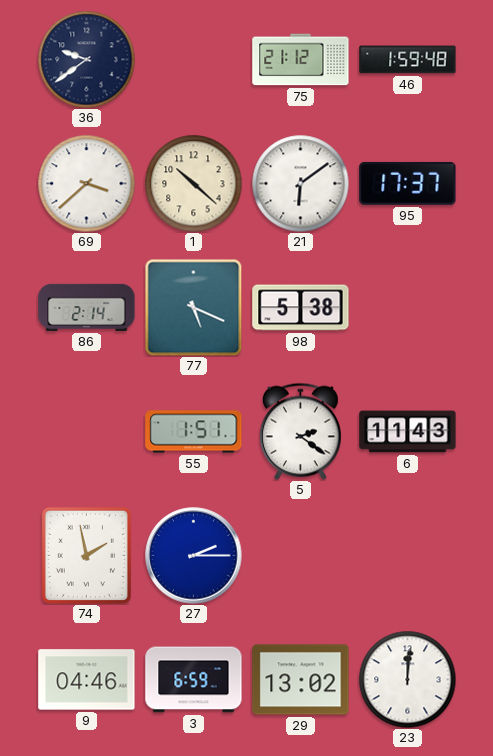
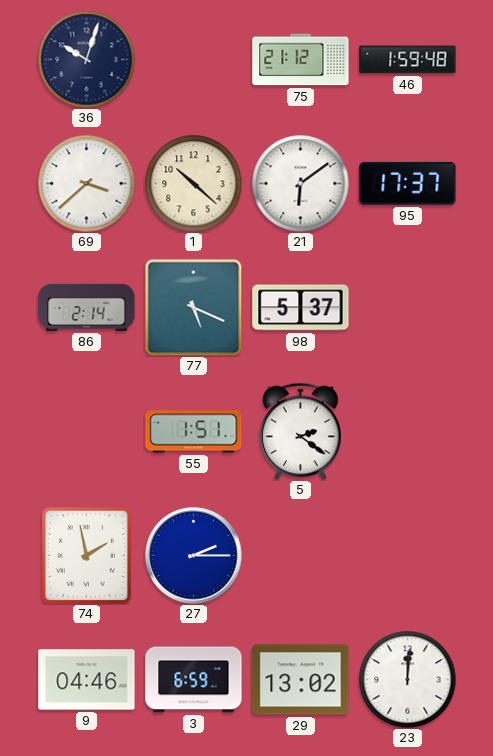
36: 9:39 -> 10:03
98: 5:38 -> 5:37
6: 11:43 -> none
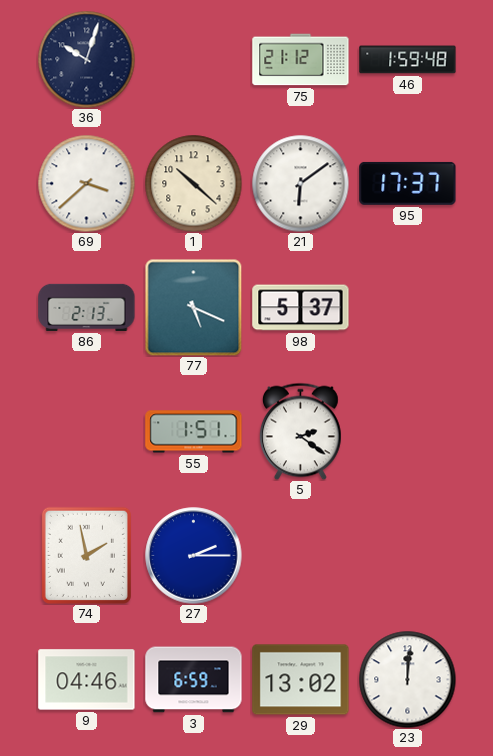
86: 2:14 -> 2:13
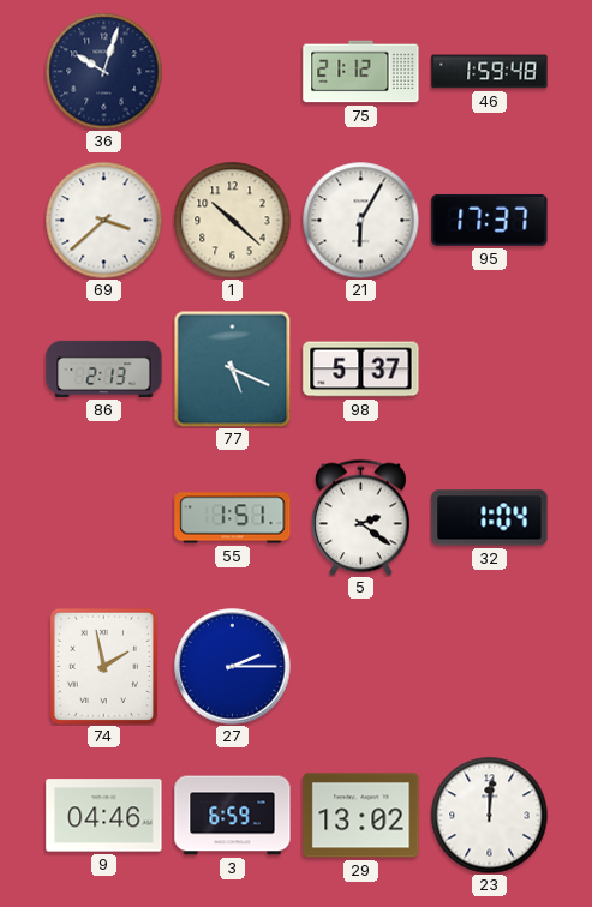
21: 6:09 -> 6:05
32: none -> 1:04
